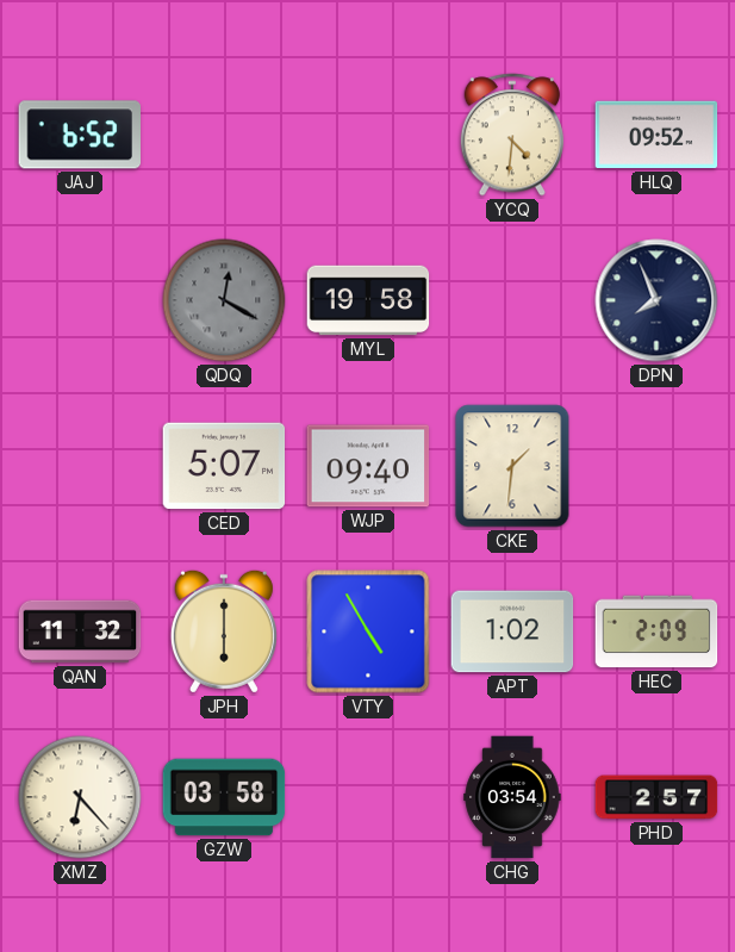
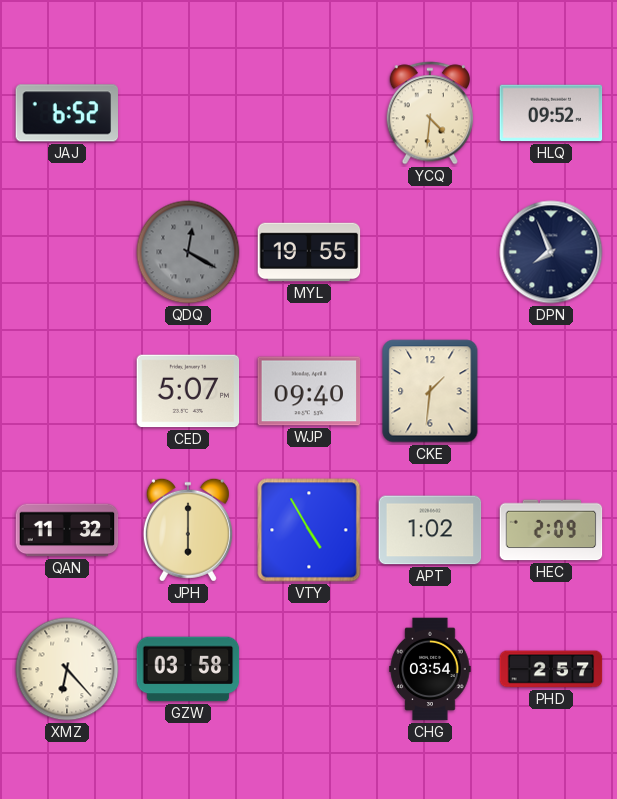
MYL: 19:58 -> 19:55
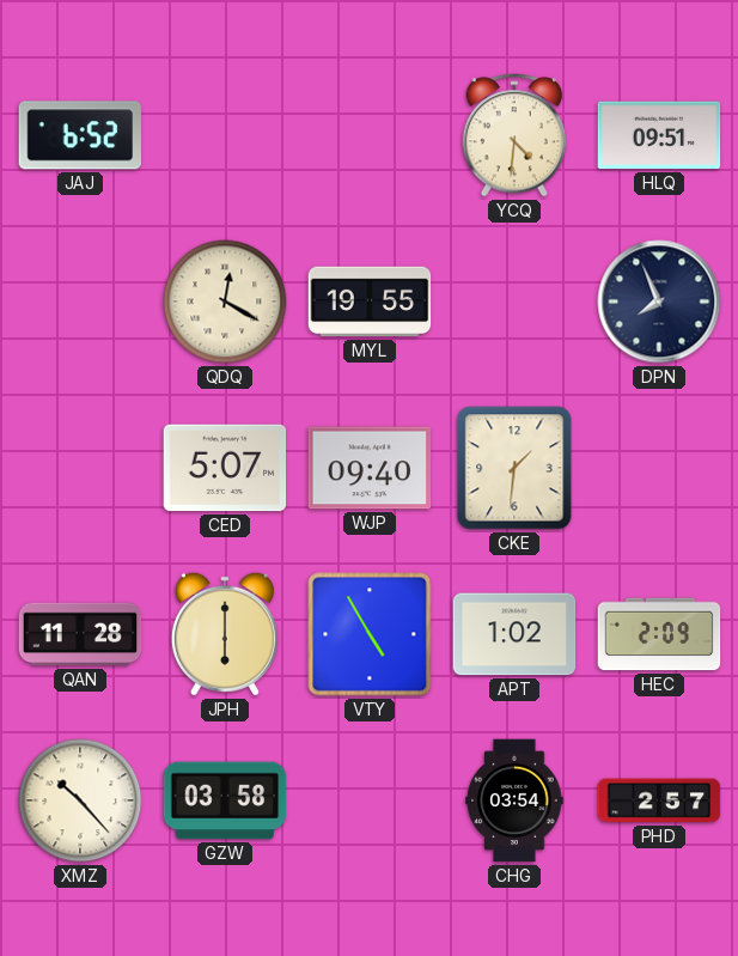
HLQ: 09:52 -> 09:51
QDQ dial: grey -> cream
QAN: 11:32 -> 11:28
XMZ: 6:23 -> 10:23
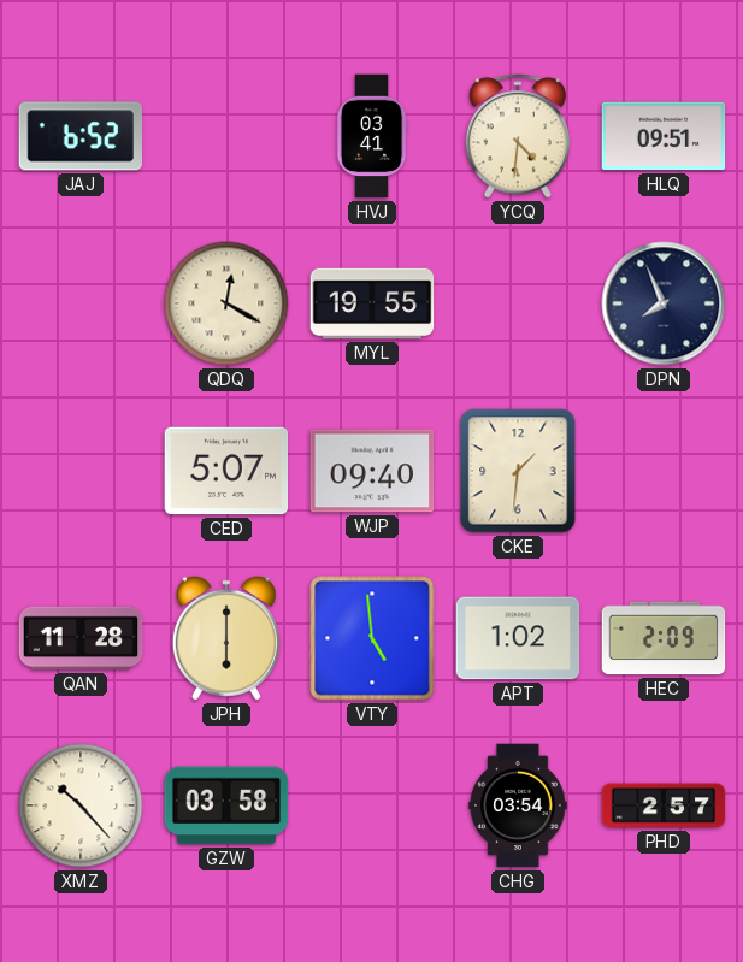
HVJ: none -> 03:41
VTY: 4:55 -> 4:59
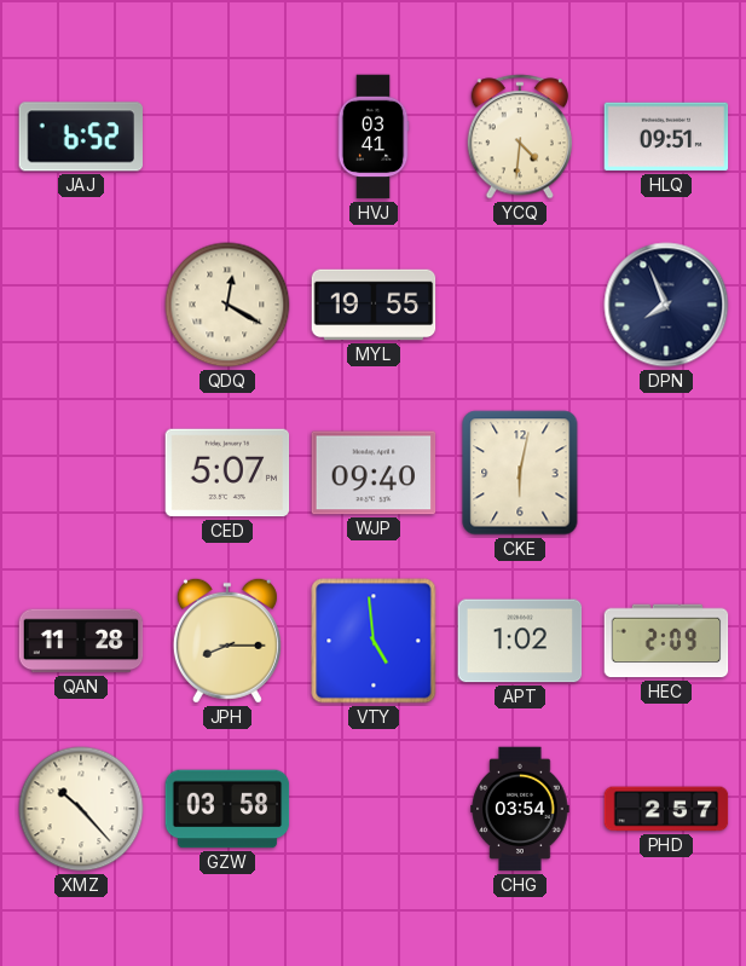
CKE: 1:31 -> 6:02
JPH: 6:00 -> 8:15
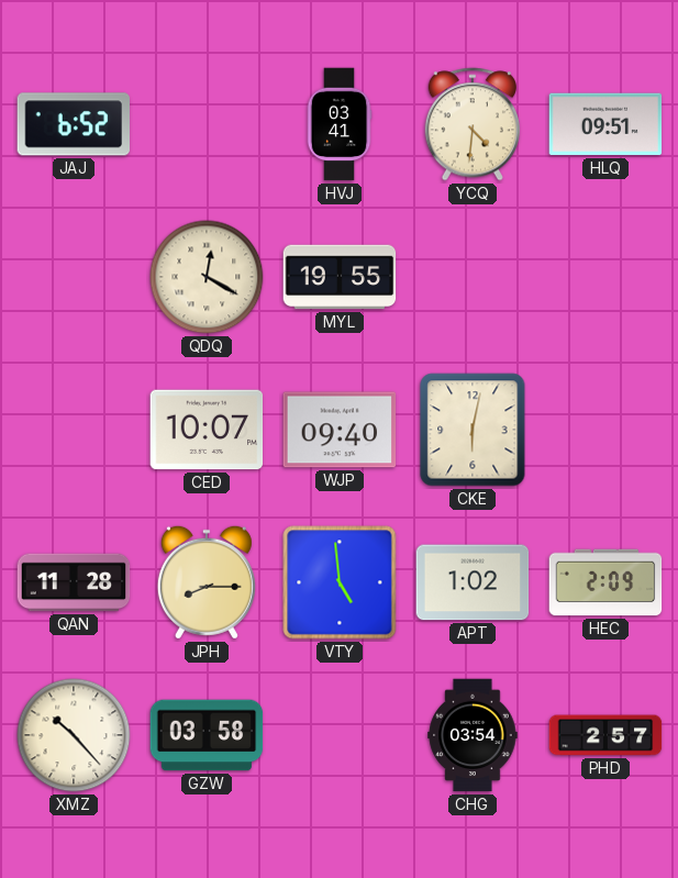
DPN: 7:56 -> none
CED: 5:07 -> 10:07
